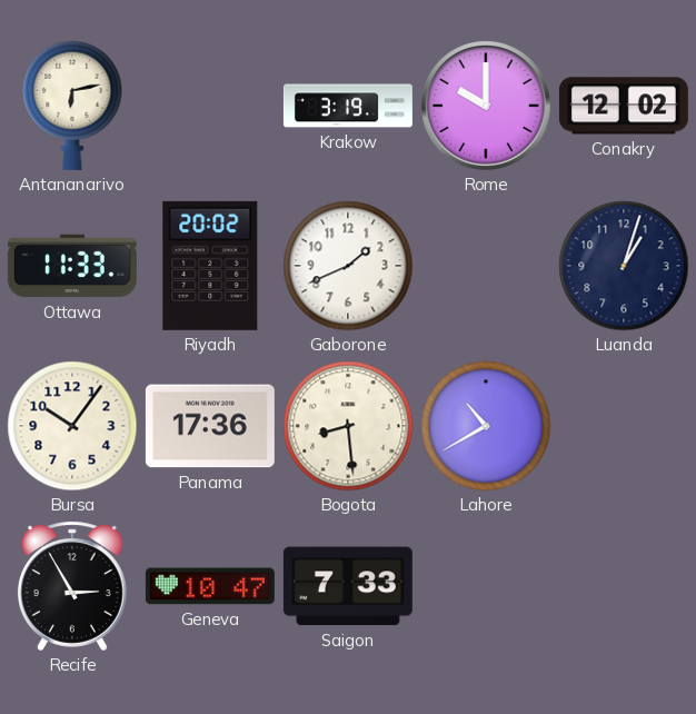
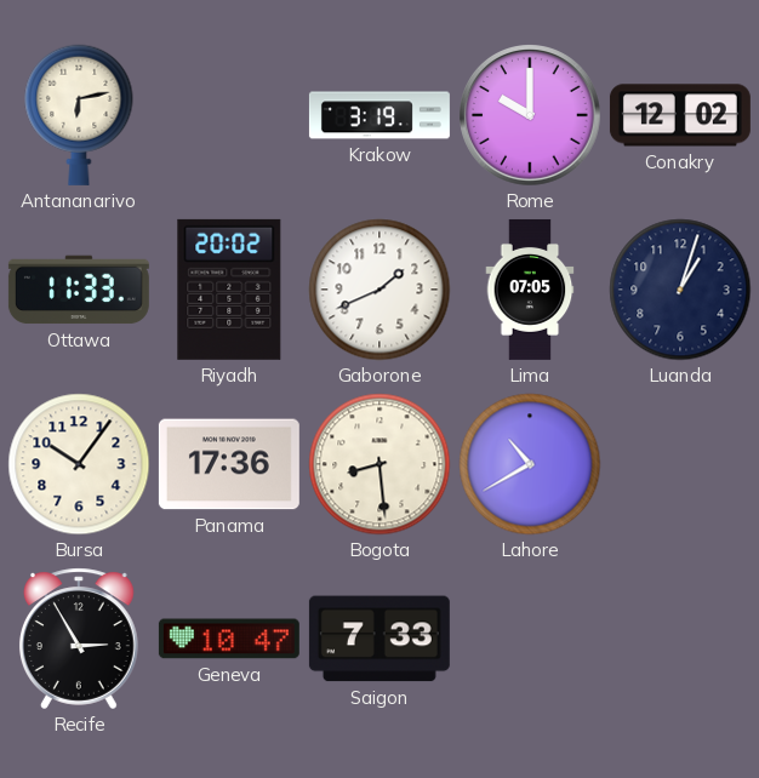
Lima: none -> 07:05
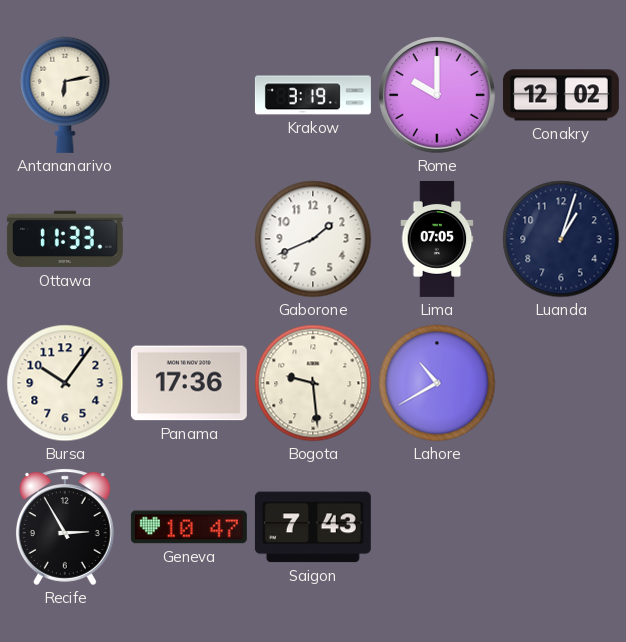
Riyadh: 20:02 -> none
Bogota: 8:29 -> 9:29
Saigon: 7:33 -> 7:43
